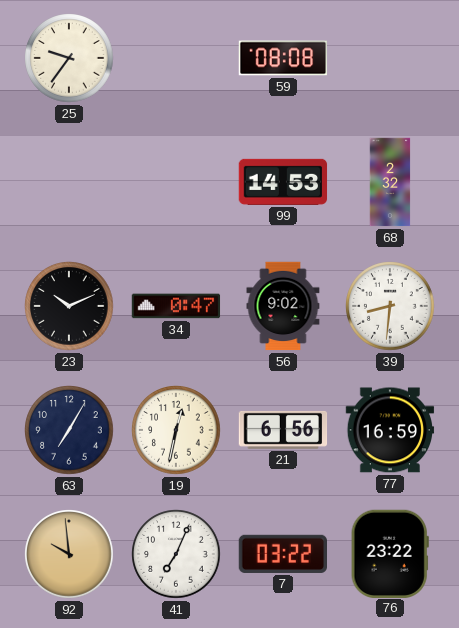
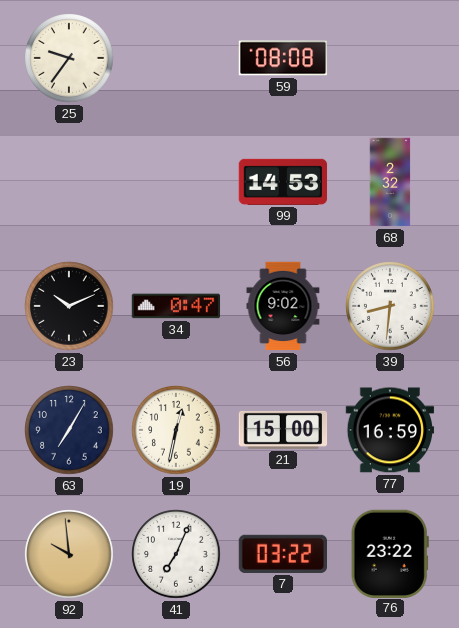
21: 6:56 -> 15:00
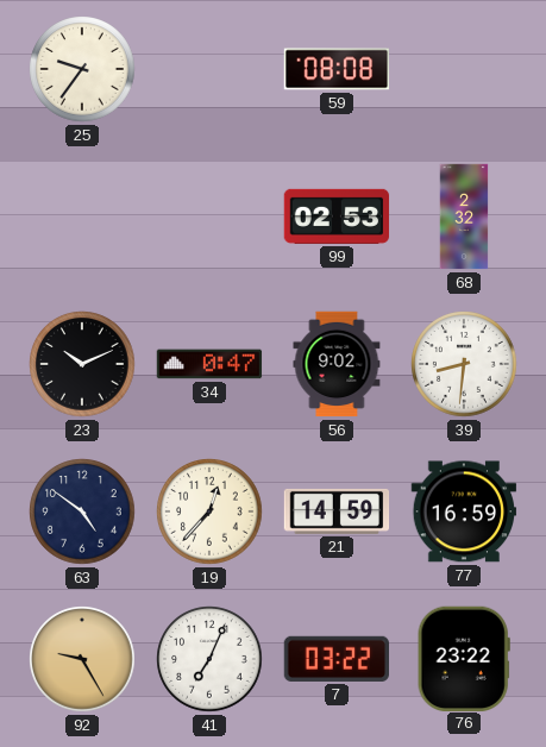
99: 14:53 -> 02:53
63: 7:05 -> 4:51
19: 12:32 -> 12:37
21: 15:00 -> 14:59
92: 9:59 -> 9:25
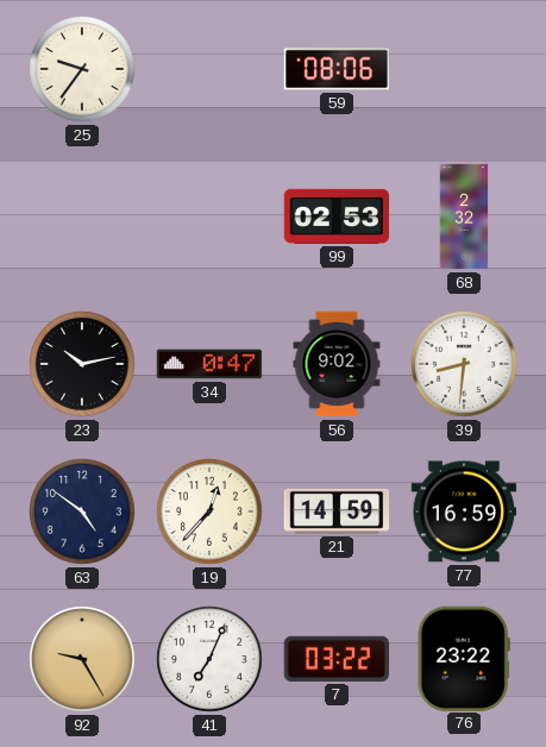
59: 08:08 -> 08:06
23: 10:11 -> 10:13
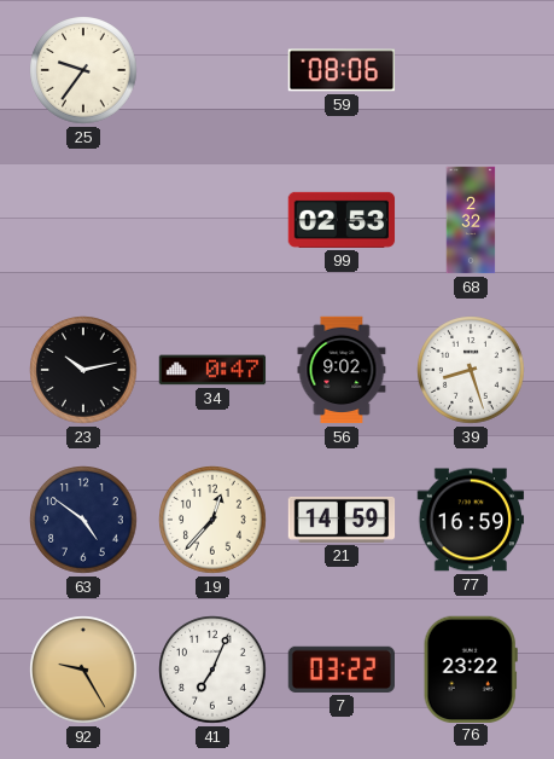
39: 8:31 -> 8:27
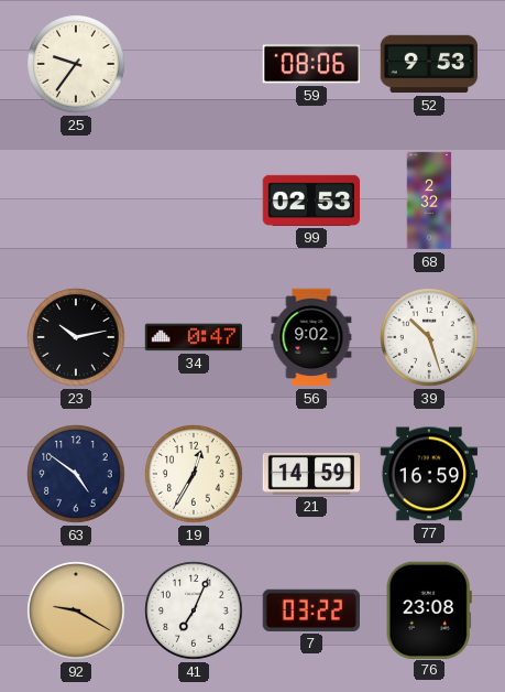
52: none -> 9:53
39: 8:27 -> 10:27
19: 12:37 -> 12:35
92: 9:25 -> 9:20
76: 23:22 -> 23:08
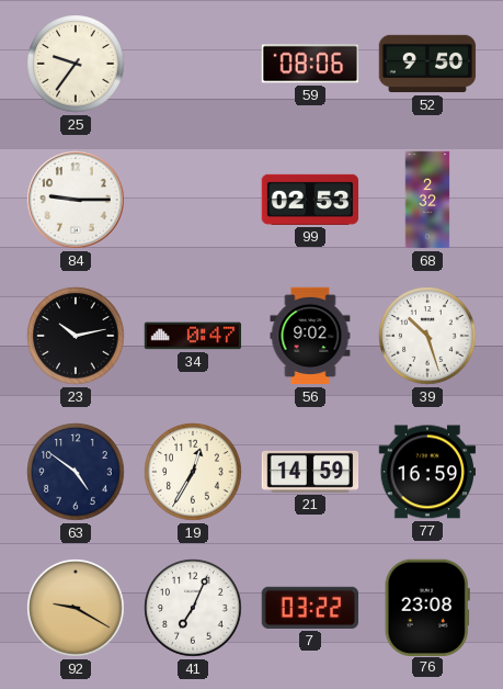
52: 9:53 -> 9:50
84: none -> 9:15
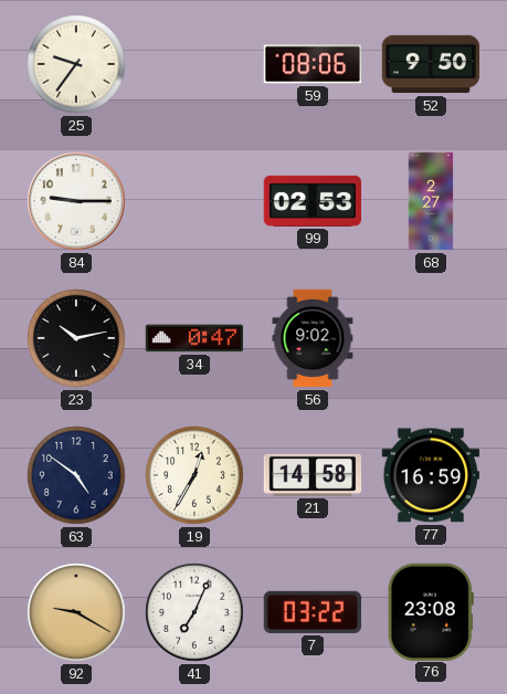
68: 2:32 -> 2:27
39: 10:27 -> none
21: 14:59 -> 14:58
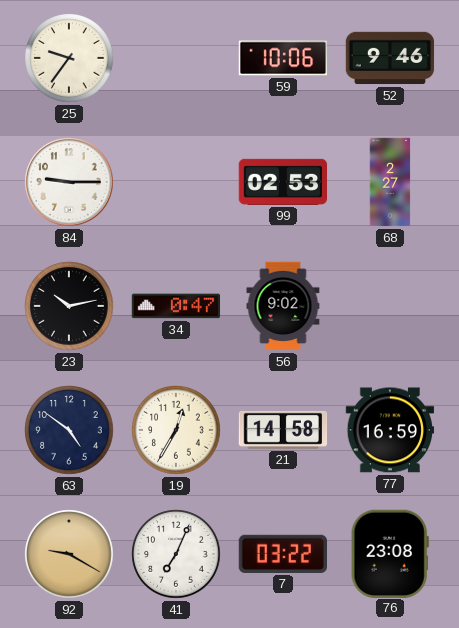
59: 08:06 -> 10:06
52: 9:50 -> 9:46
